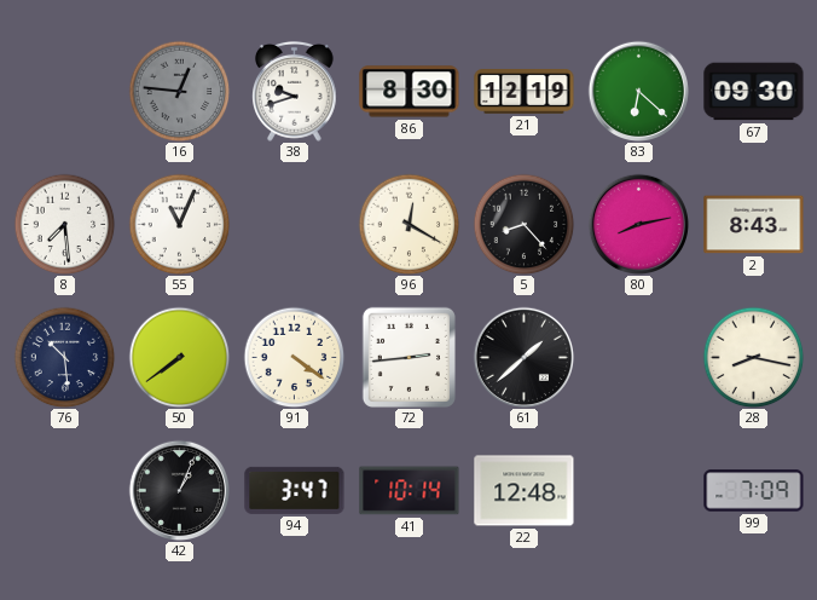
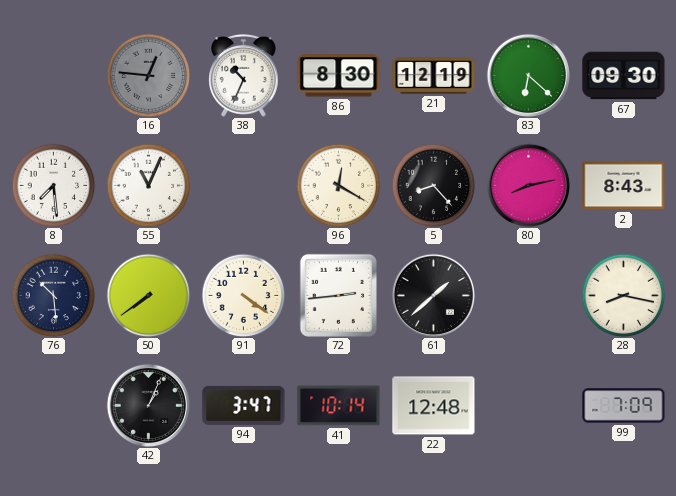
38: 9:42 -> 10:34
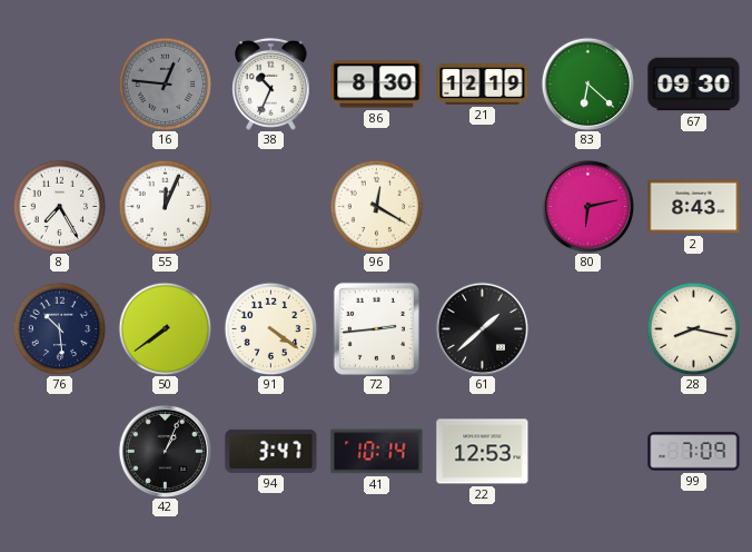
8: 7:29 -> 7:25
55: 11:04 -> 12:04
5: 8:23 -> none
80: 8:13 -> 6:13
22: 12:48 -> 12:53
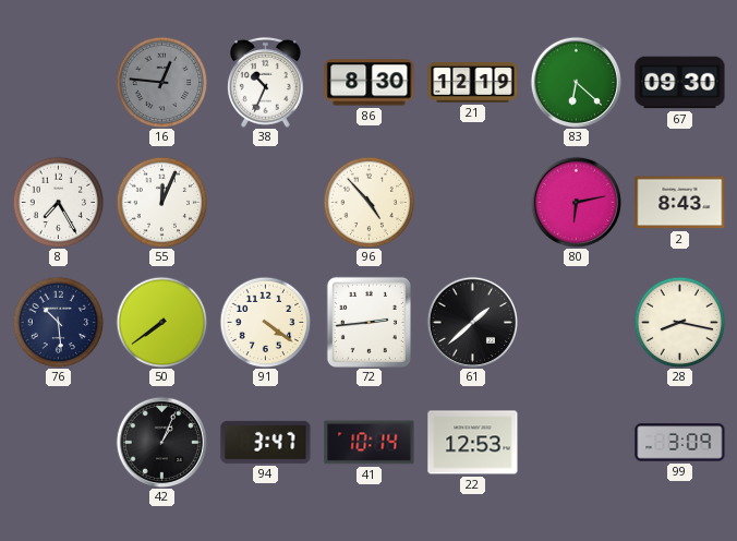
96: 12:20 -> 4:53
99: 7:09 -> 3:09
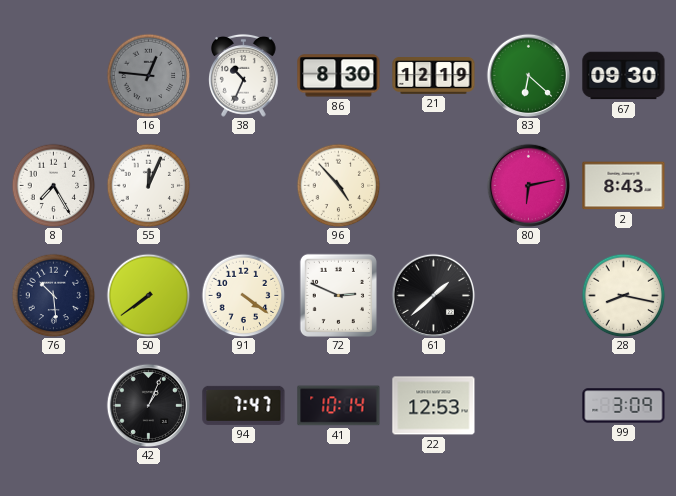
72: 2:44 -> 2:49
94: 3:47 -> 7:47
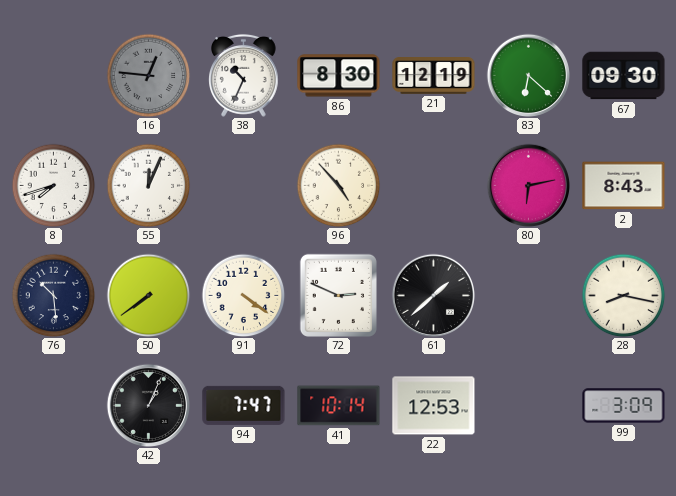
8: 7:25 -> 7:42
